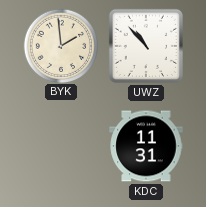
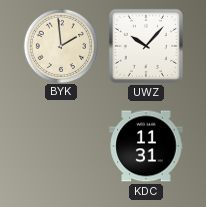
UWZ: 10:53 -> 10:07
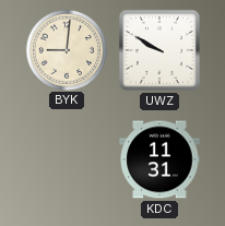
BYK: 1:59 -> 9:01
UWZ: 10:07 -> 9:50
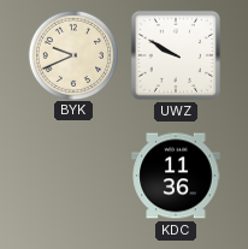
BYK: 9:01 -> 9:41
KDC: 11:31 -> 11:36
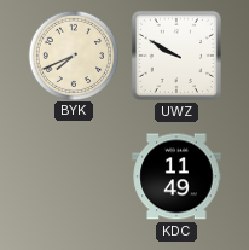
BYK: 9:41 -> 7:41
KDC: 11:36 -> 11:49
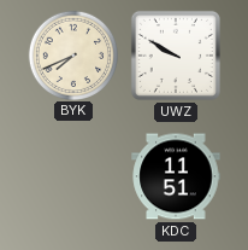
KDC: 11:49 -> 11:51
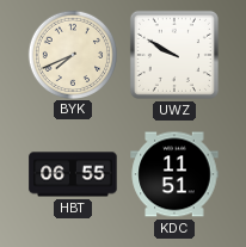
HBT: none -> 06:55
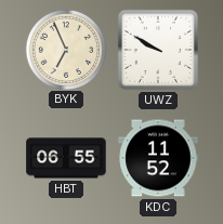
BYK: 7:41 -> 6:56
KDC: 11:51 -> 11:52
